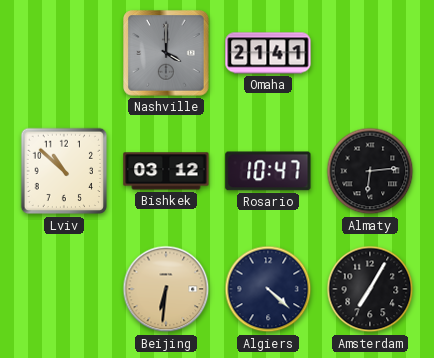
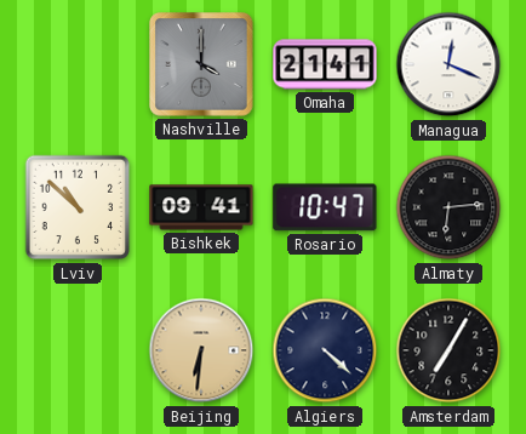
Managua: none -> 12:19
Bishkek: 03:12 -> 09:41
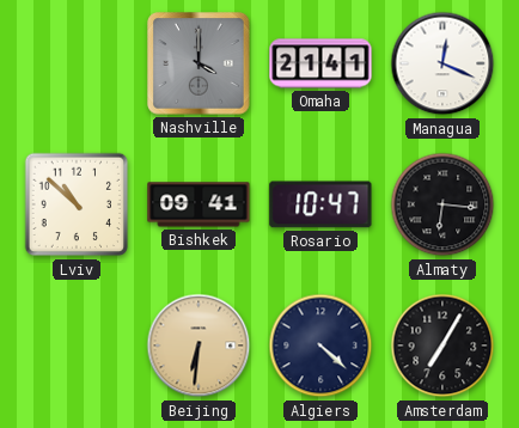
Almaty: 6:14 -> 6:16
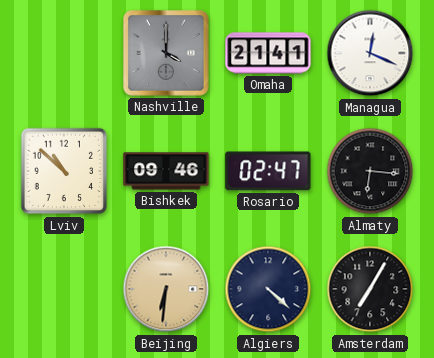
Bishkek: 09:41 -> 09:46
Rosario: 10:47 -> 02:47
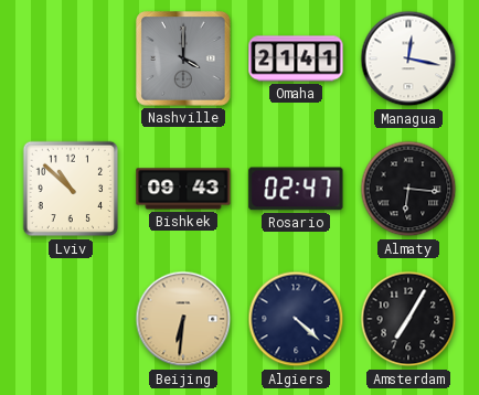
Managua: 12:19 -> 12:17
Bishkek: 09:46 -> 09:43
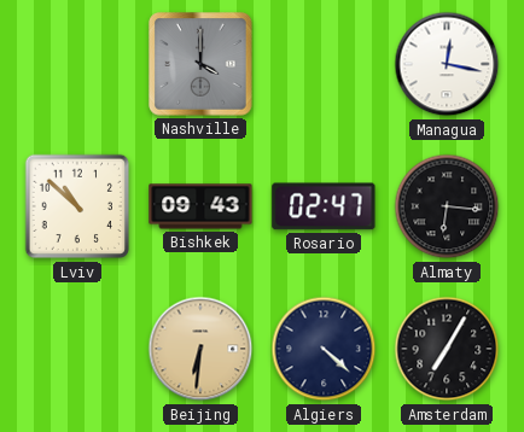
Omaha: 21:41 -> none
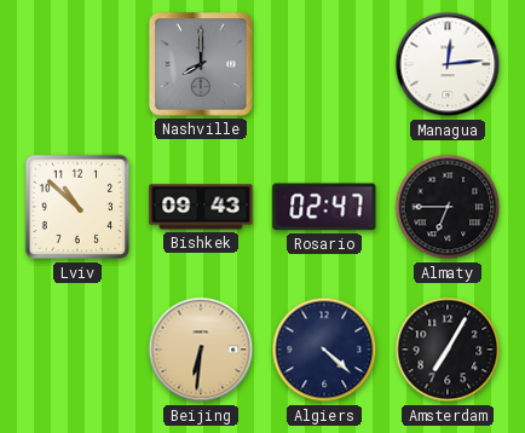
Nashville: 4:00 -> 8:00
Managua: 12:17 -> 12:14
Almaty: 6:16 -> 6:45
